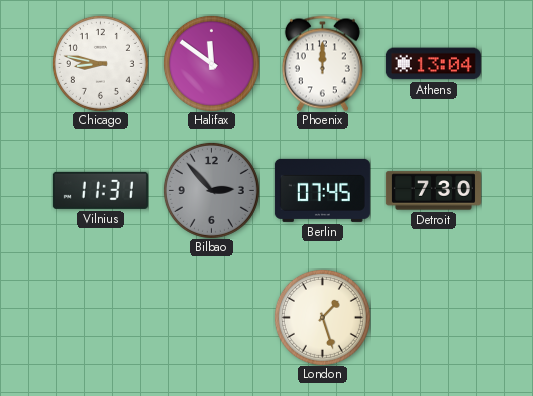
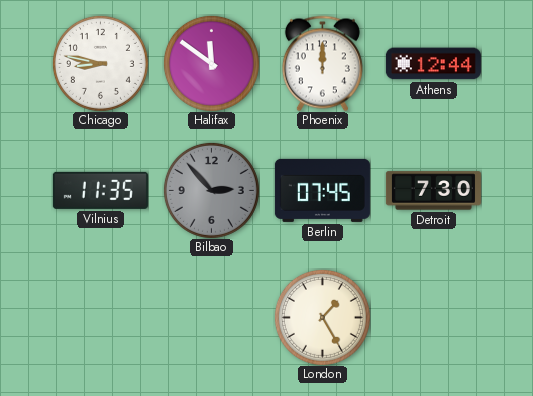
Athens: 13:04 -> 12:44
Vilnius: 11:31 -> 11:35
London: 1:27 -> 1:25
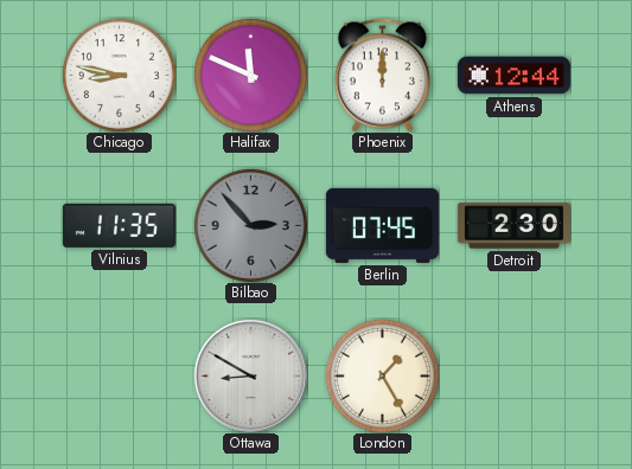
Halifax: 11:51 -> 11:49
Detroit: 7:30 -> 2:30
Ottawa: none -> 8:50
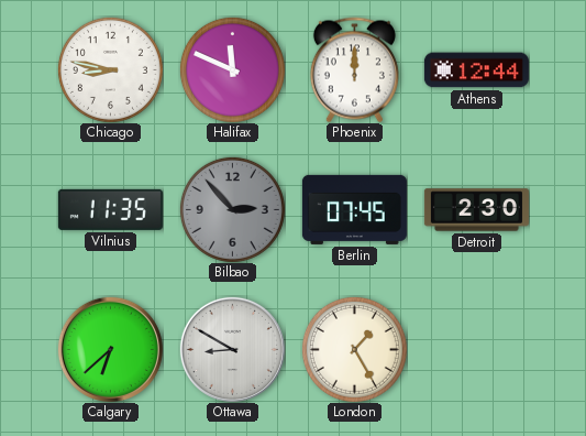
Calgary: none -> 6:38
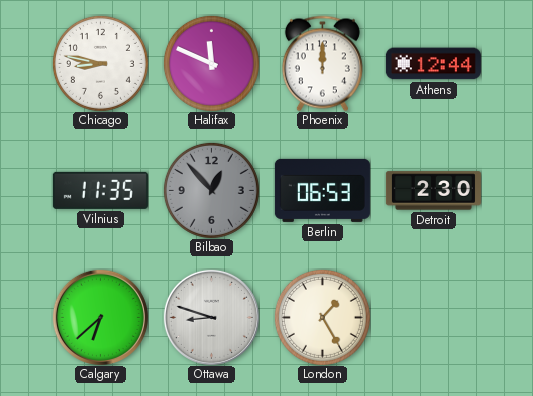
Bilbao: 2:53 -> 12:53
Berlin: 07:45 -> 06:53
Ottawa: 8:50 -> 8:48
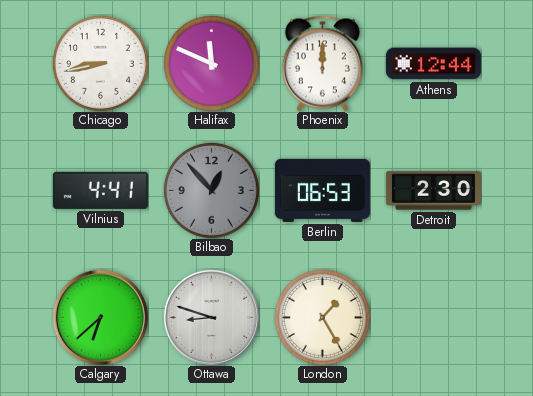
Chicago: 8:47 -> 8:43
Vilnius: 11:35 -> 4:41
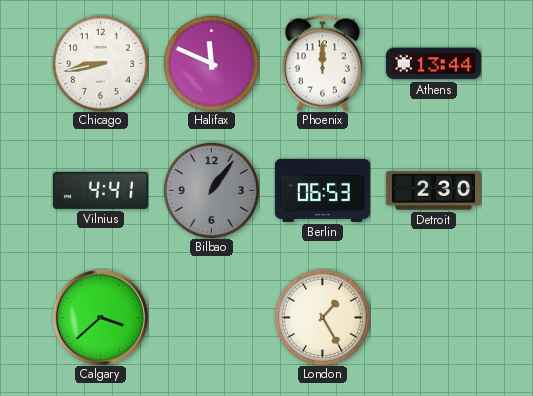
Athens: 12:44 -> 13:44
Bilbao: 12:53 -> 1:06
Calgary: 6:38 -> 3:38
Ottawa: 8:48 -> none
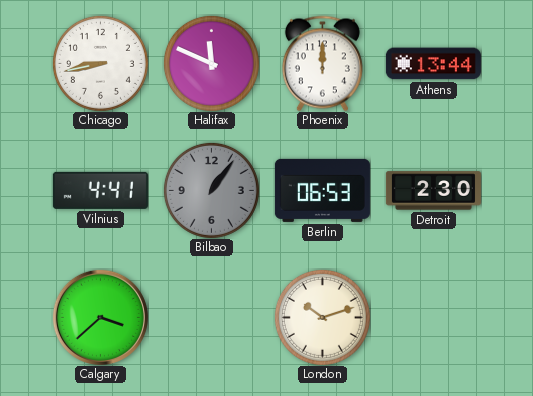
London: 1:25 -> 10:12
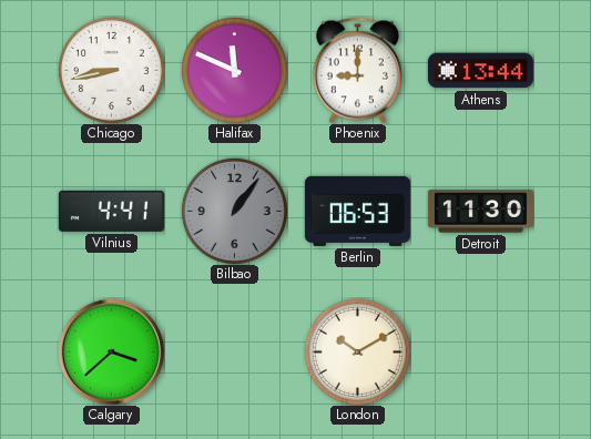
Phoenix: 12:00 -> 9:00
Detroit: 2:30 -> 11:30
London: 10:12 -> 10:10
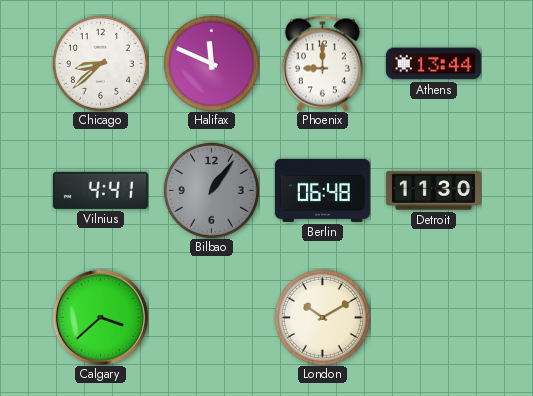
Chicago: 8:43 -> 8:38
Berlin: 06:53 -> 06:48
